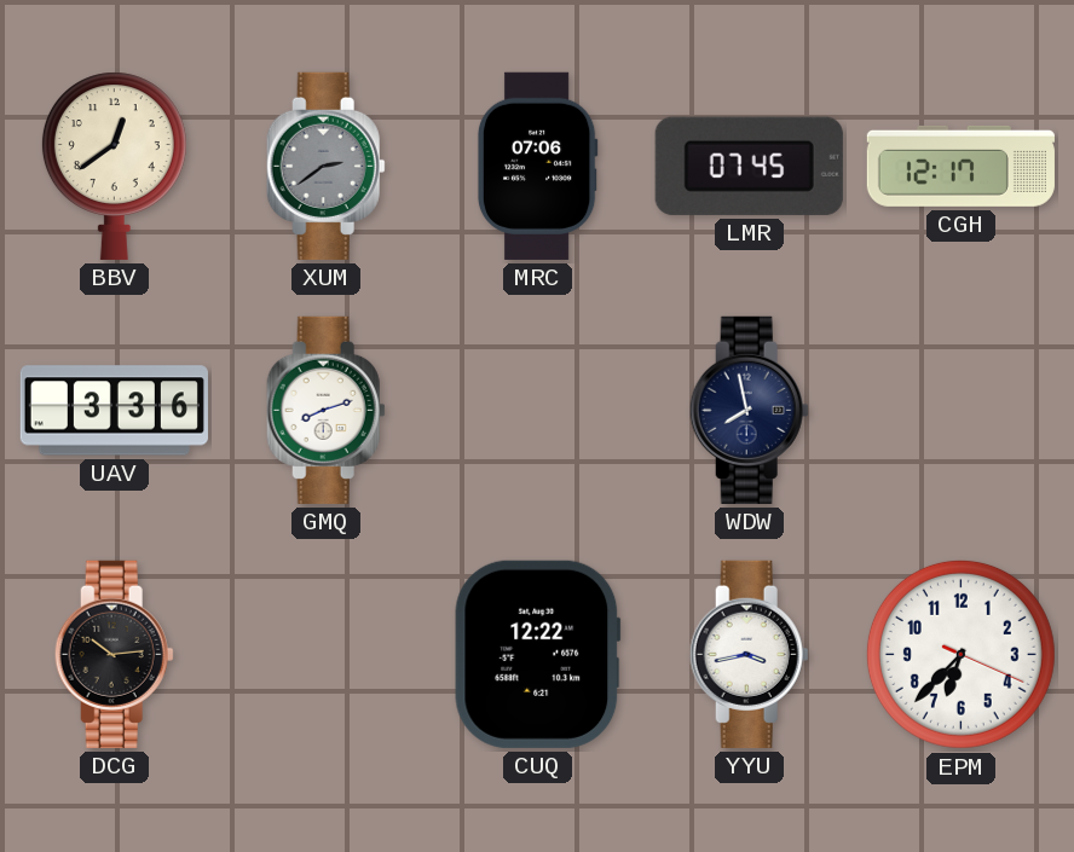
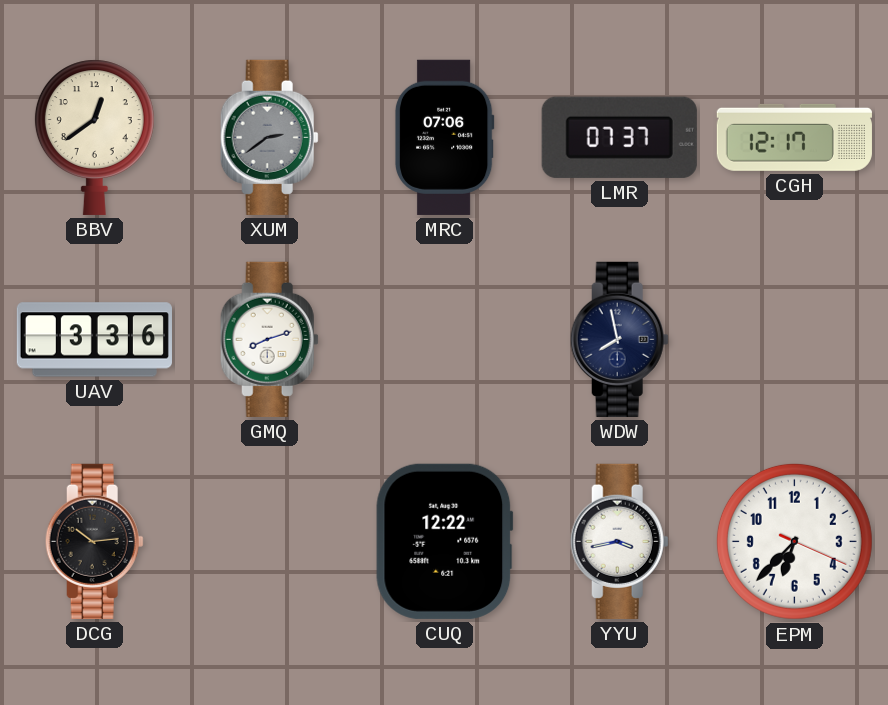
LMR: 07:45 -> 07:37
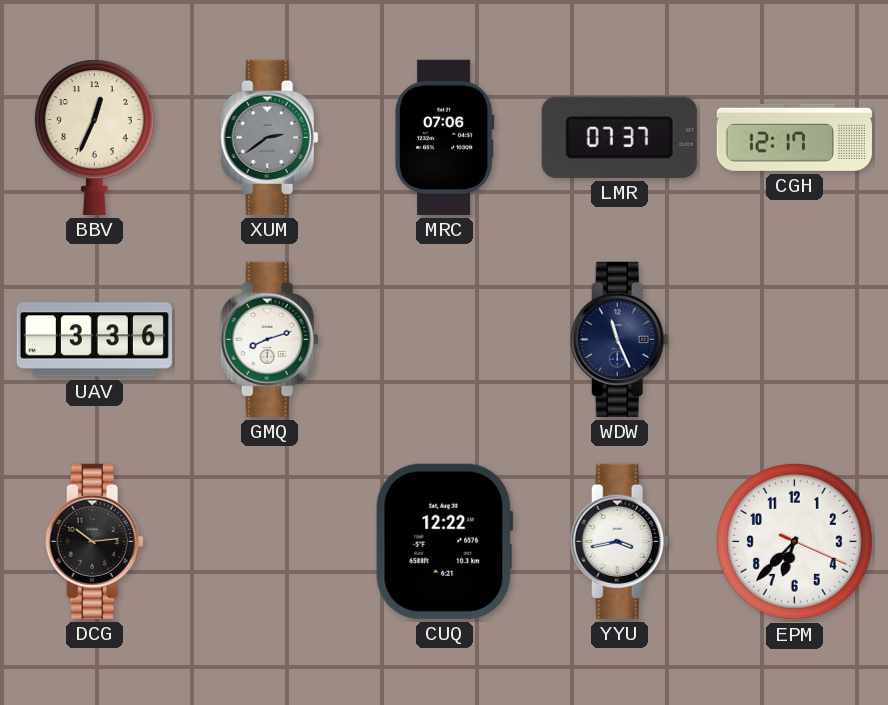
BBV: 12:39 -> 12:34
WDW: 7:58 -> 11:26
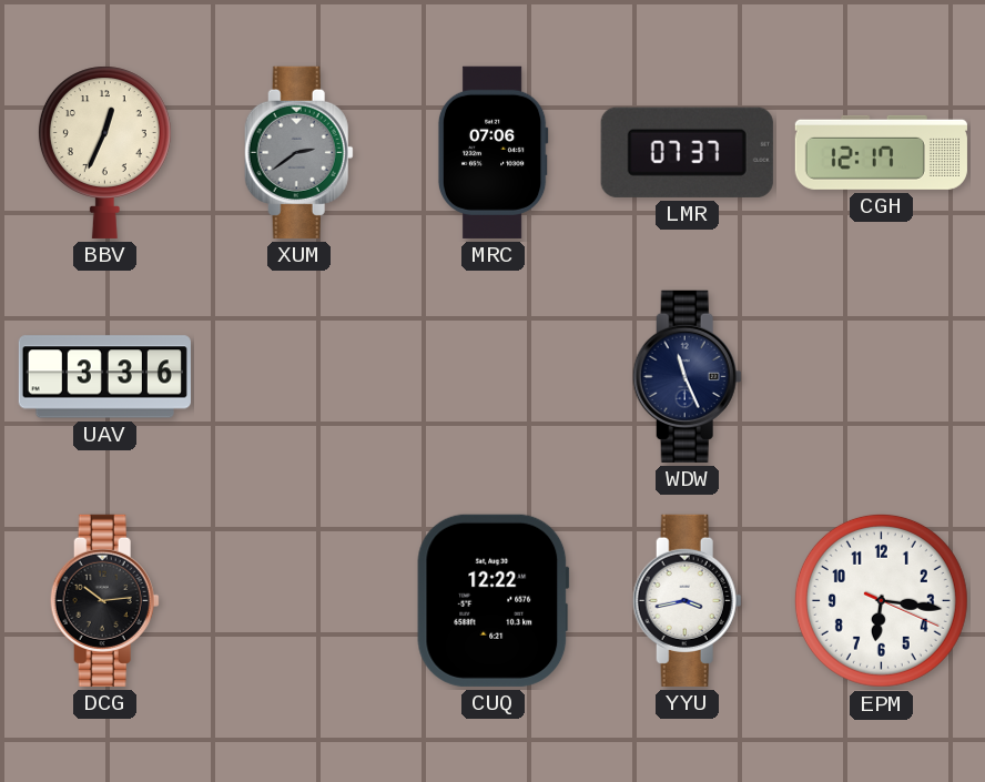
GMQ: 8:12 -> none
EPM: 6:37 -> 6:16
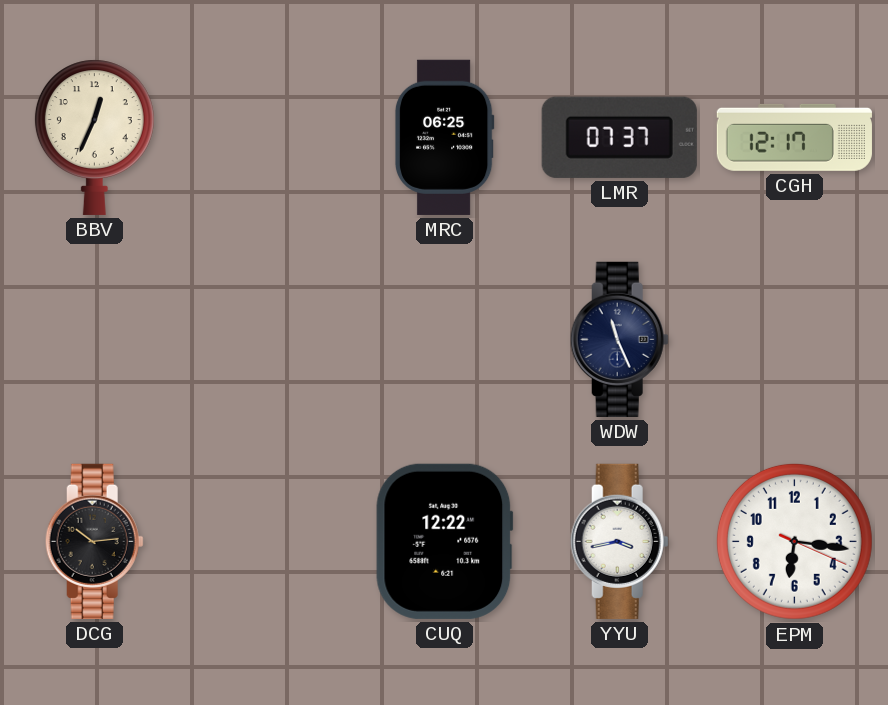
XUM: 2:39 -> none
MRC: 07:06 -> 06:25
UAV: 3:36 -> none
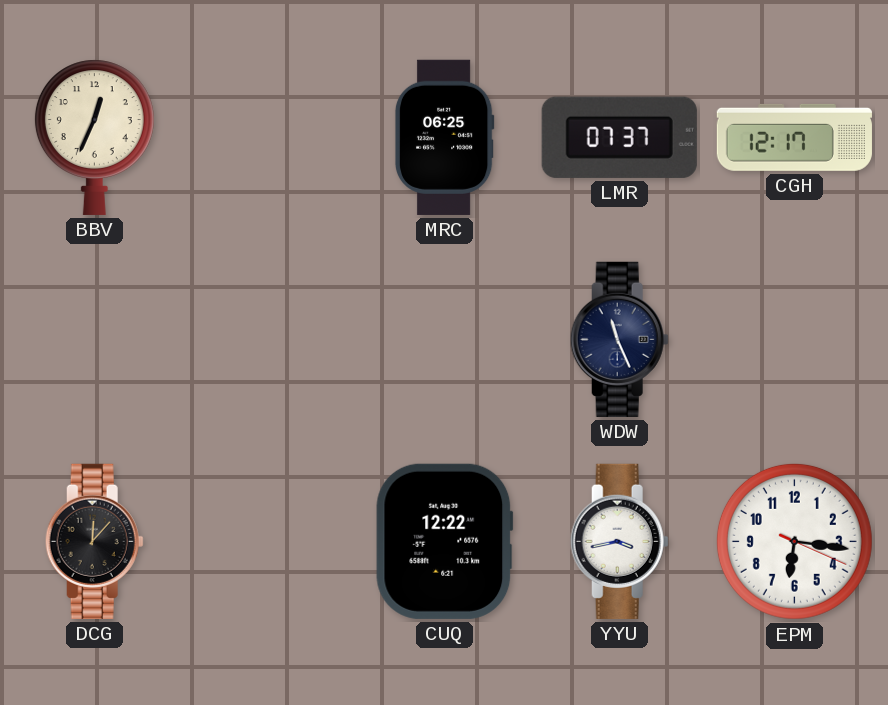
DCG: 10:14 -> 12:07
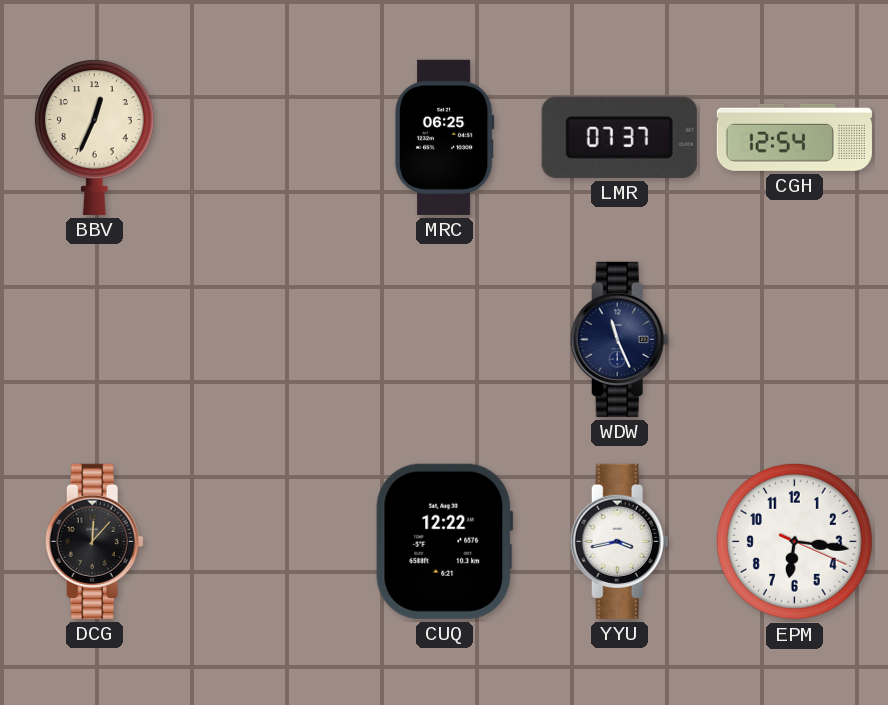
CGH: 12:17 -> 12:54
